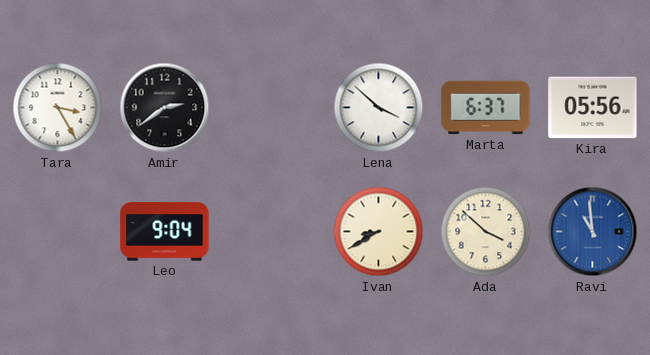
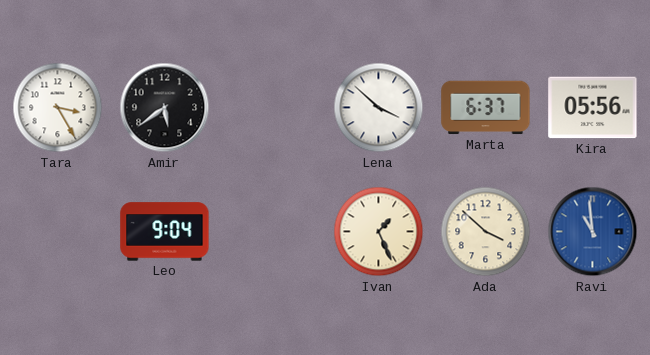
Amir: 2:39 -> 5:39
Ivan: 8:40 -> 1:26
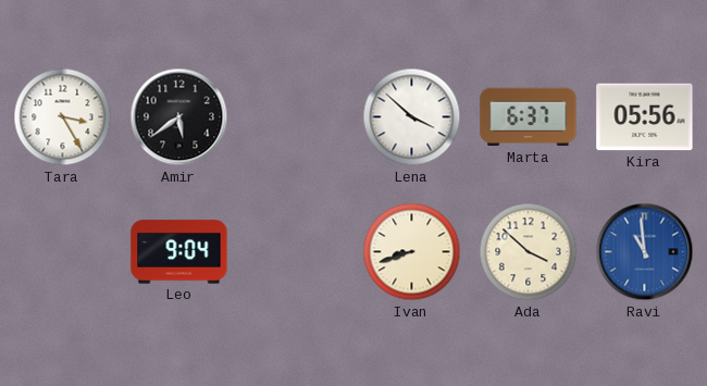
Ivan: 1:26 -> 8:42
